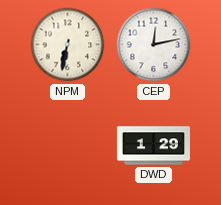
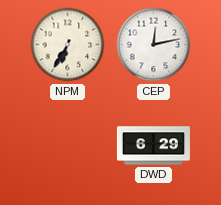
NPM: 6:32 -> 6:35
DWD: 1:29 -> 6:29
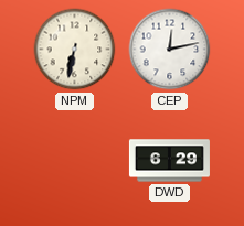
NPM: 6:35 -> 6:32
